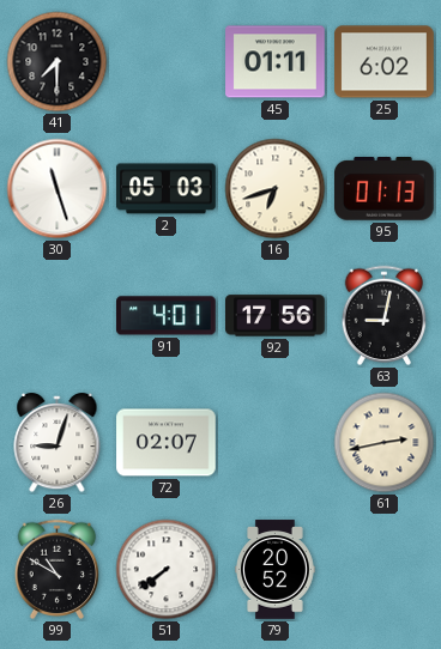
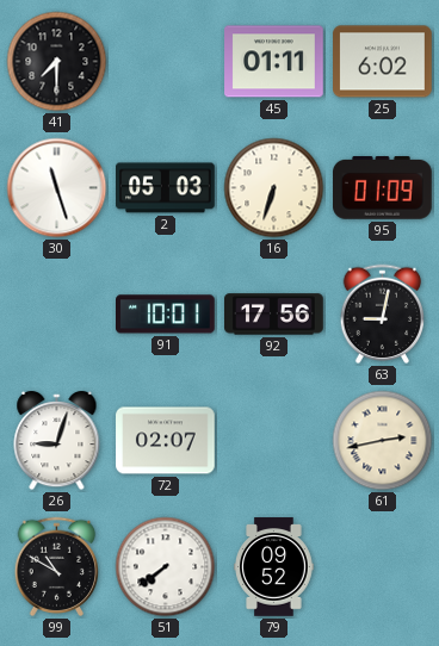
16: 6:42 -> 6:33
95: 01:13 -> 01:09
91: 4:01 -> 10:01
79: 20:52 -> 09:52
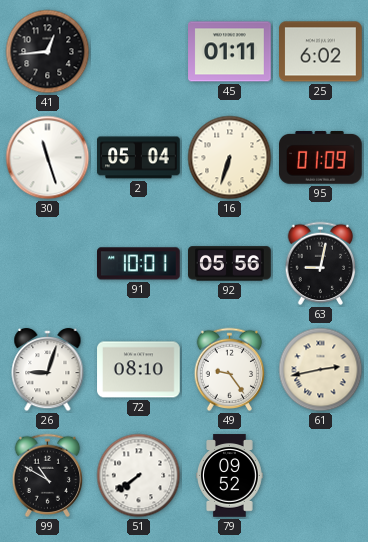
41: 7:30 -> 12:44
2: 05:03 -> 05:04
92: 17:56 -> 05:56
72: 02:07 -> 08:10
49: none -> 9:24
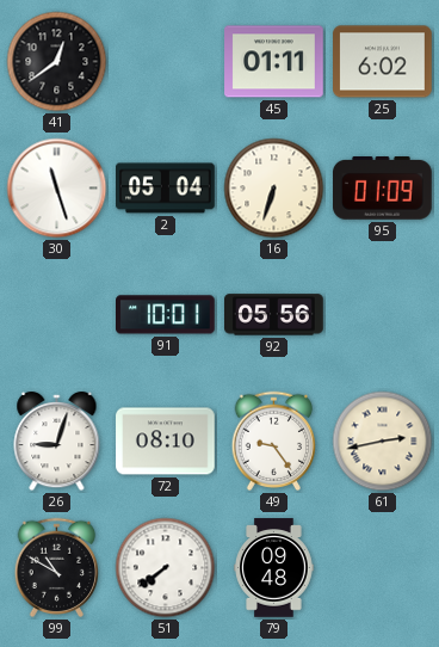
41: 12:44 -> 12:39
63: 9:02 -> none
79: 09:52 -> 09:48
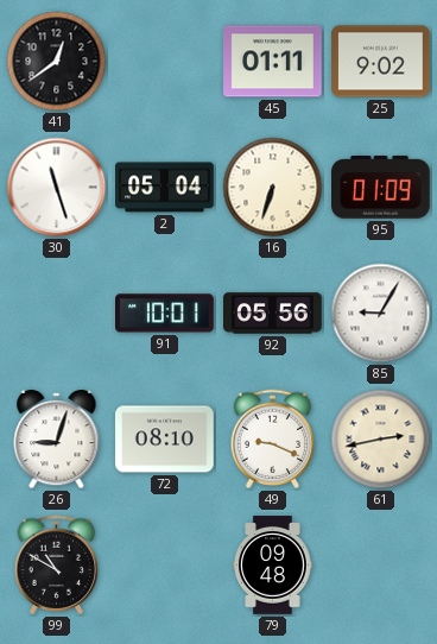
25: 6:02 -> 9:02
85: none -> 9:05
49: 9:24 -> 9:19
51: 7:39 -> none
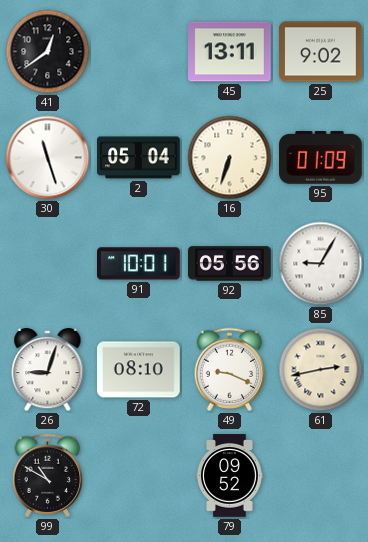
45: 01:11 -> 13:11
79: 09:48 -> 09:52
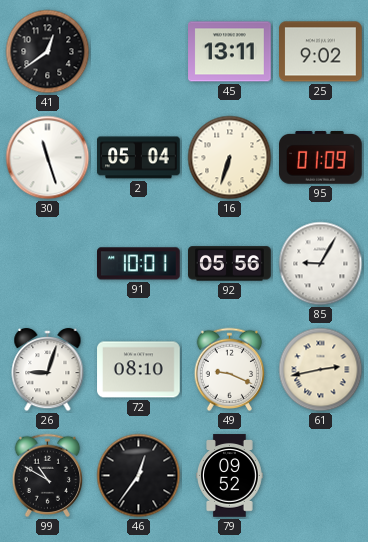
46: none -> 12:36
